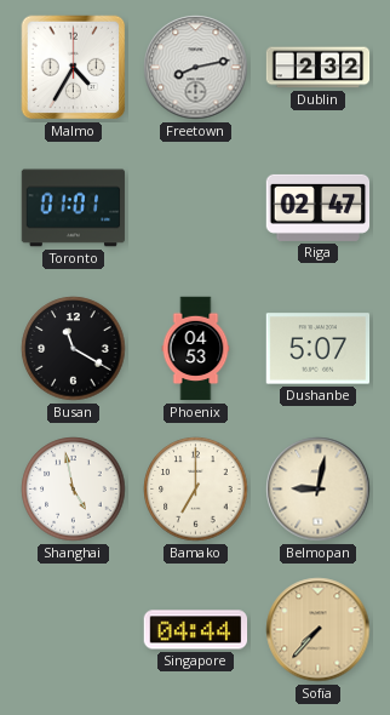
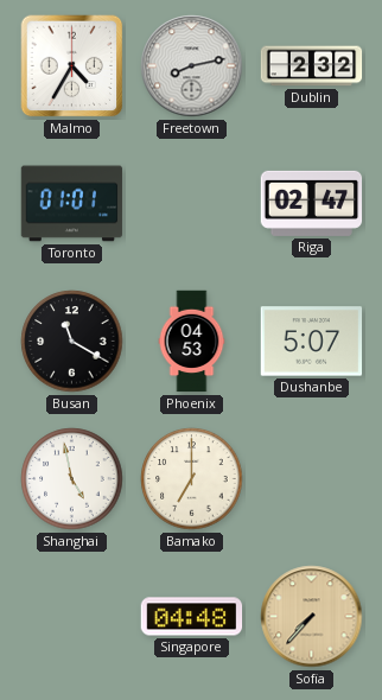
Belmopan: 9:02 -> none
Singapore: 04:44 -> 04:48
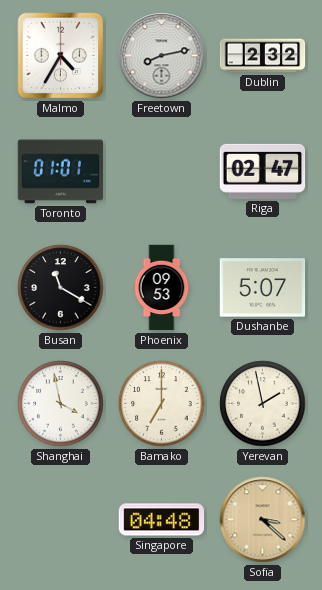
Phoenix: 04:53 -> 09:53
Shanghai: 4:58 -> 3:58
Yerevan: none -> 1:58
Sofia: 7:37 -> 3:22
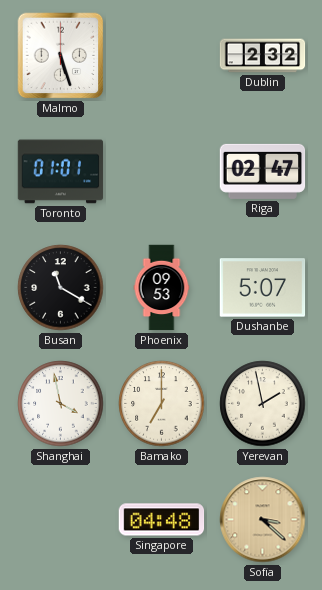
Malmo: 4:35 -> 5:27
Freetown: 8:13 -> none
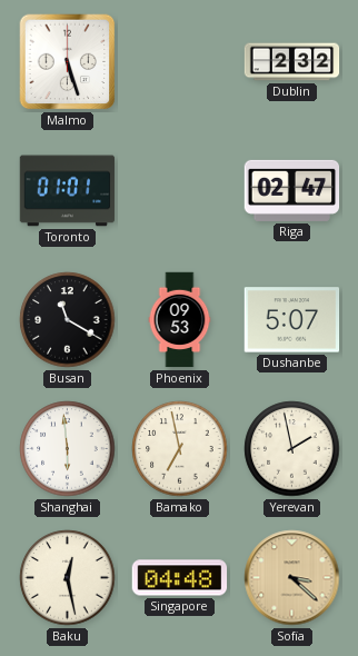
Shanghai: 3:58 -> 5:59
Bamako: 7:00 -> 6:58
Baku: none -> 12:28
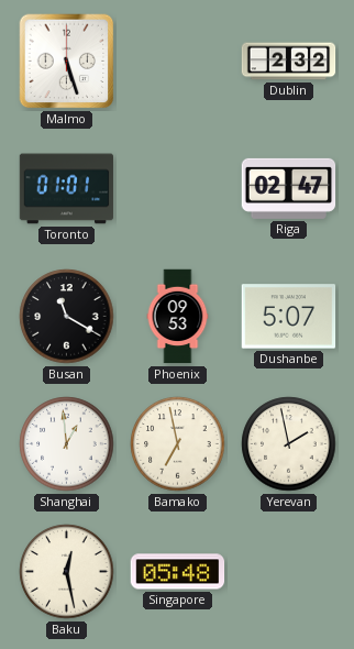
Shanghai: 5:59 -> 12:59
Singapore: 04:48 -> 05:48
Sofia: 3:22 -> none
